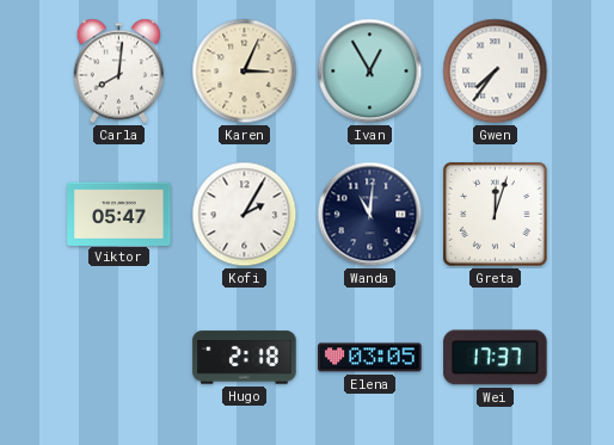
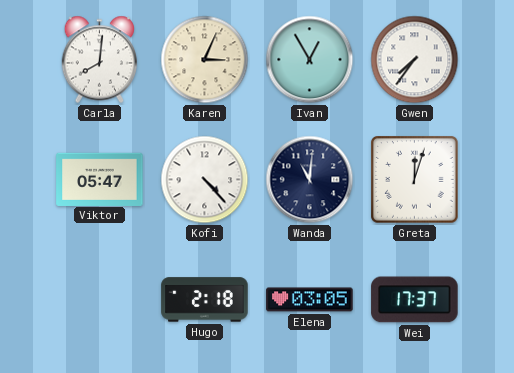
Kofi: 2:05 -> 4:23
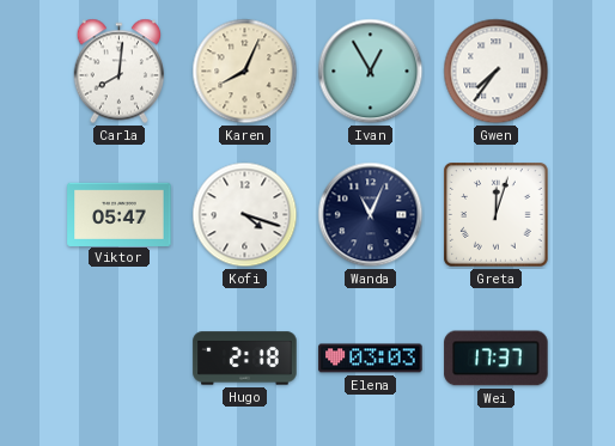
Karen: 3:04 -> 8:04
Kofi: 4:23 -> 4:18
Wanda: 11:01 -> 11:04
Elena: 03:05 -> 03:03
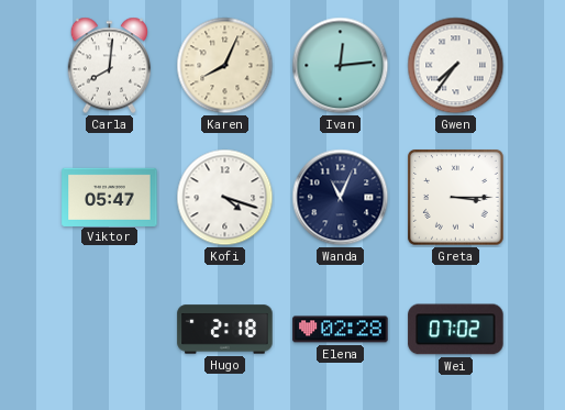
Ivan: 12:55 -> 12:14
Greta: 12:03 -> 3:15
Elena: 03:03 -> 02:28
Wei: 17:37 -> 07:02
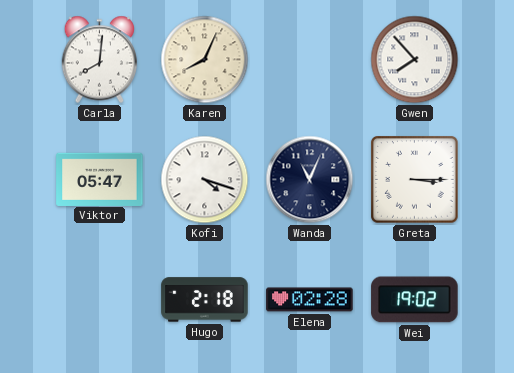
Ivan: 12:14 -> none
Gwen: 7:36 -> 7:53
Wei: 07:02 -> 19:02
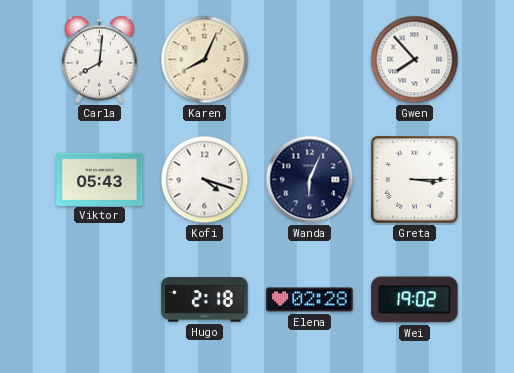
Viktor: 05:47 -> 05:43
Wanda: 11:04 -> 6:04
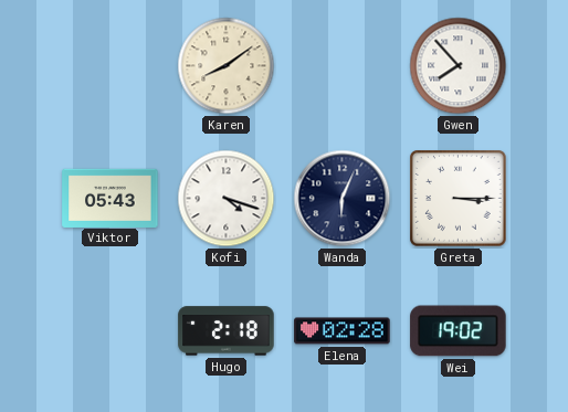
Carla: 8:01 -> none
Karen: 8:04 -> 8:09
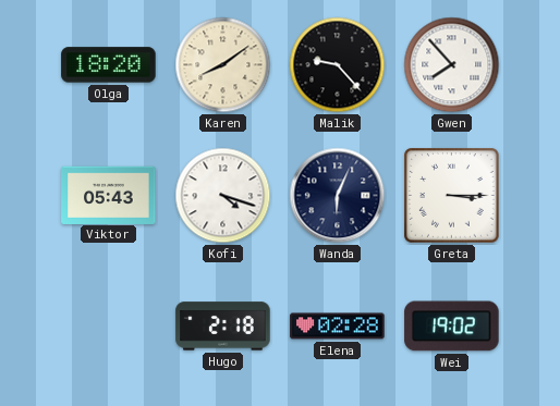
Olga: none -> 18:20
Malik: none -> 9:23
